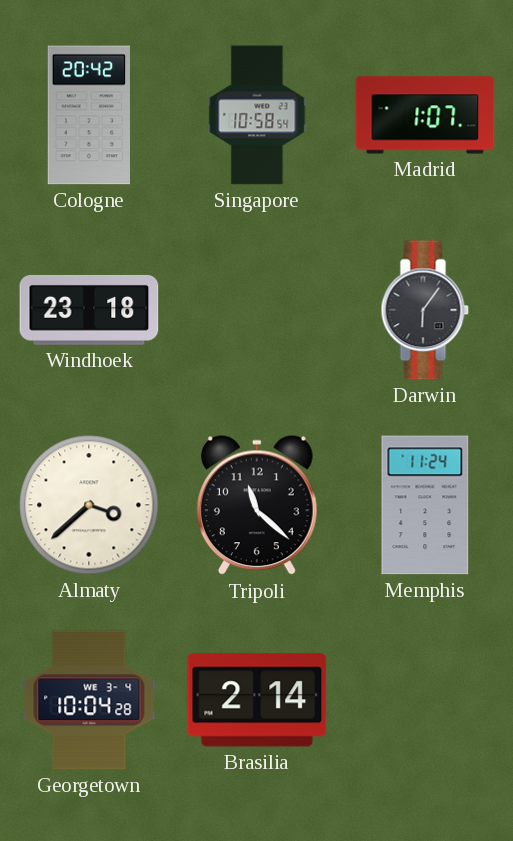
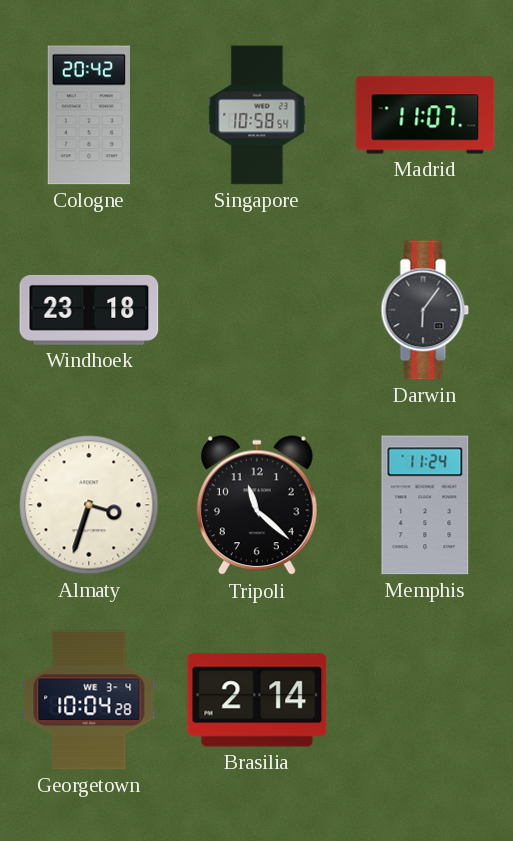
Madrid: 1:07 -> 11:07
Almaty: 3:38 -> 3:33
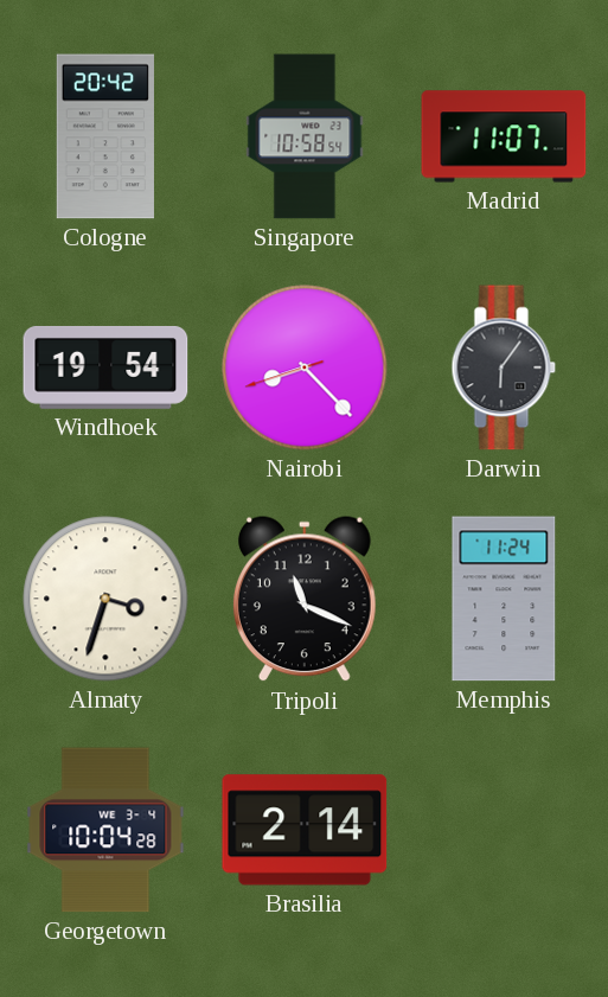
Windhoek: 23:18 -> 19:54
Nairobi: none -> 8:22
Tripoli: 11:22 -> 11:19
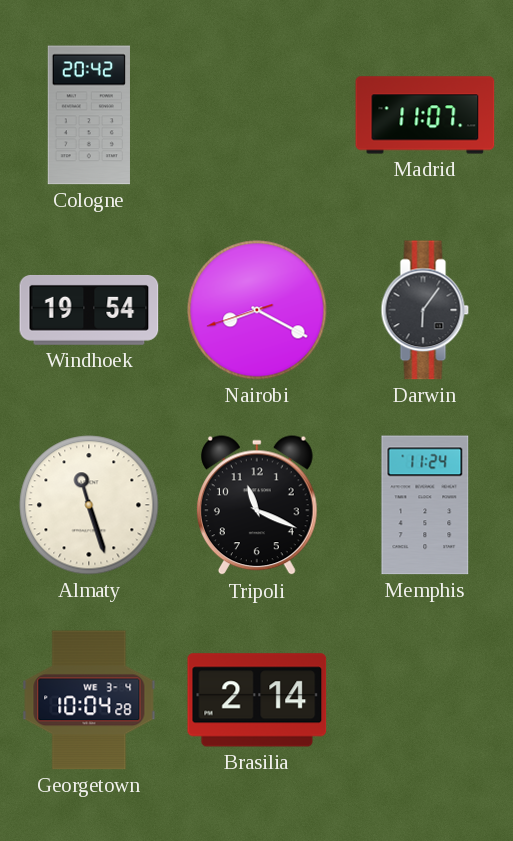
Singapore: 10:58 -> none
Nairobi: 8:22 -> 8:19
Almaty: 3:33 -> 11:27
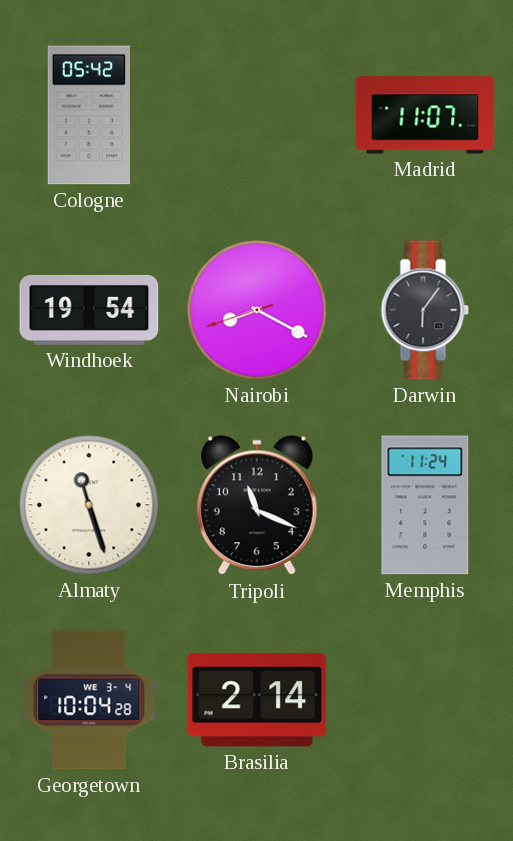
Cologne: 20:42 -> 05:42
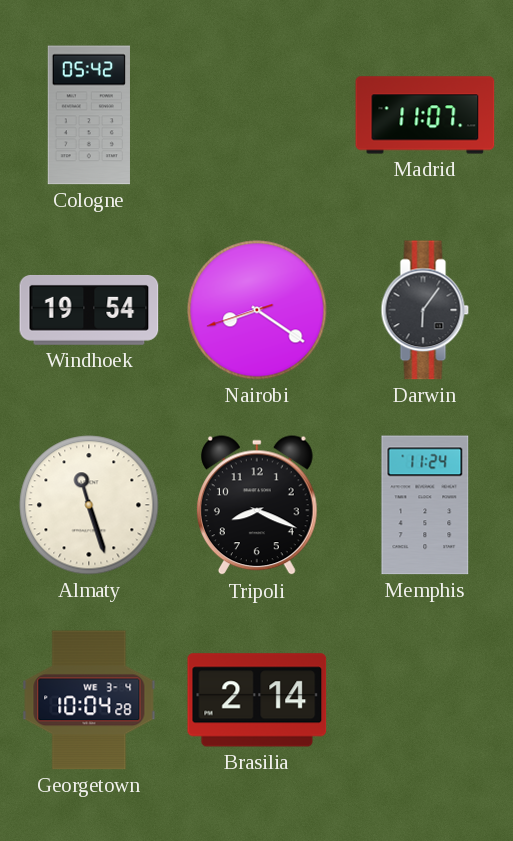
Nairobi: 8:19 -> 8:20
Tripoli: 11:19 -> 8:19
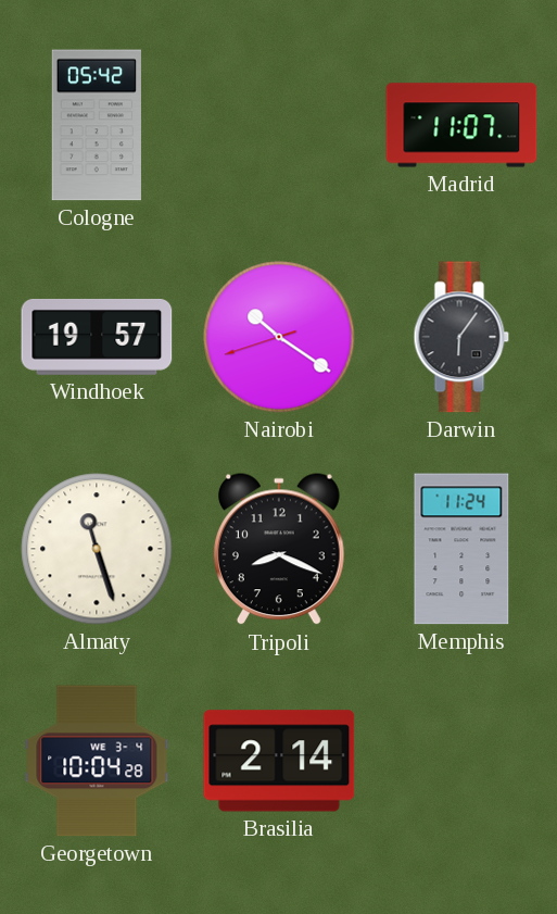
Windhoek: 19:54 -> 19:57
Nairobi: 8:20 -> 10:20
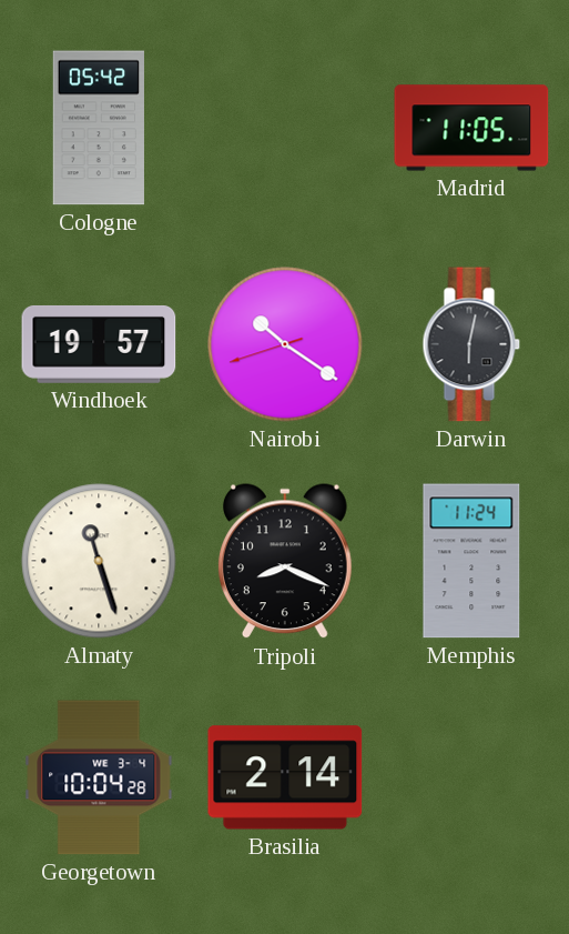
Madrid: 11:07 -> 11:05
Darwin: 6:06 -> 6:02
